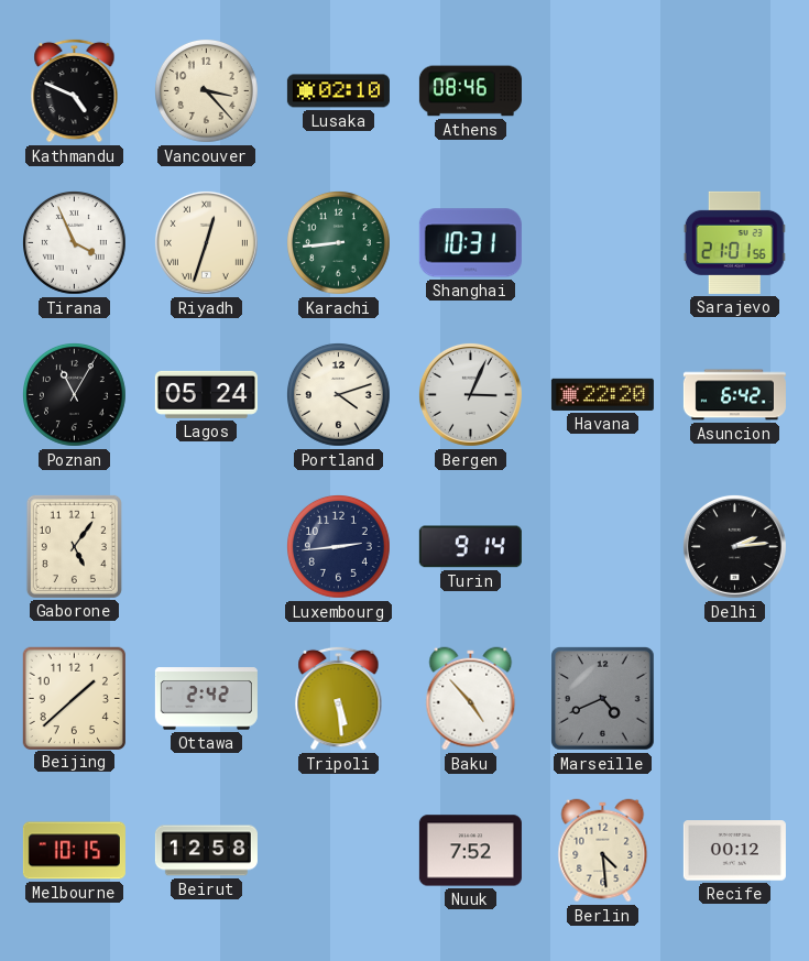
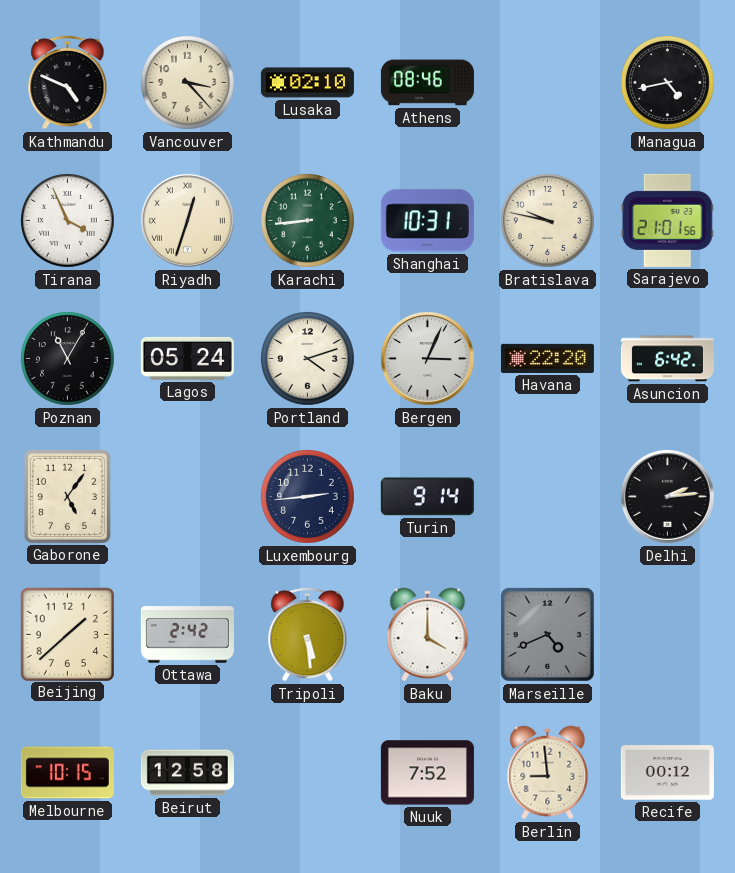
Managua: none -> 4:43
Bratislava: none -> 9:47
Baku: 4:53 -> 4:00
Berlin: 4:29 -> 8:59
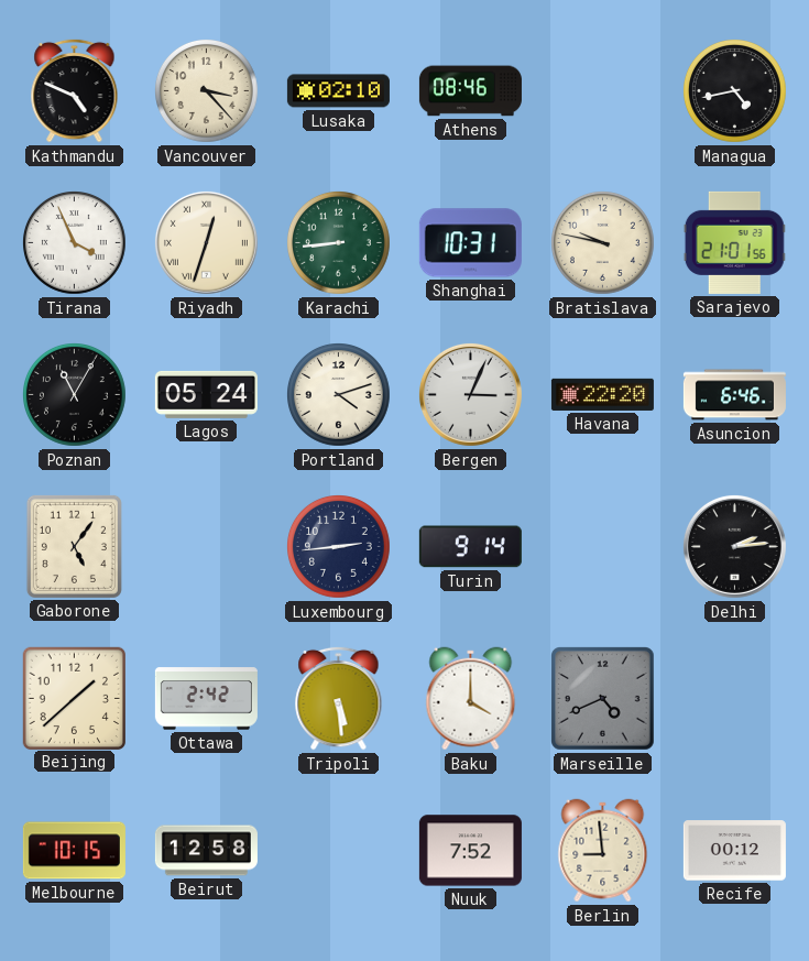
Asuncion: 6:42 -> 6:46
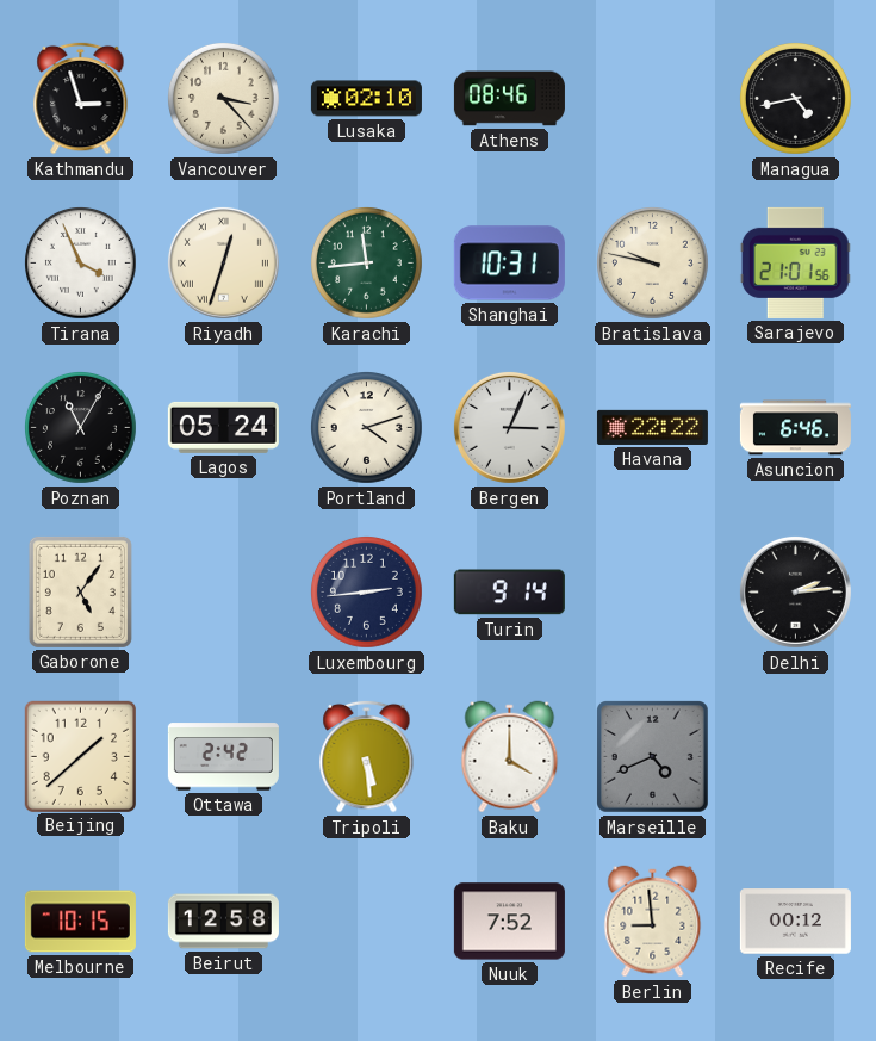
Kathmandu: 4:49 -> 2:57
Karachi: 8:44 -> 11:44
Havana: 22:20 -> 22:22
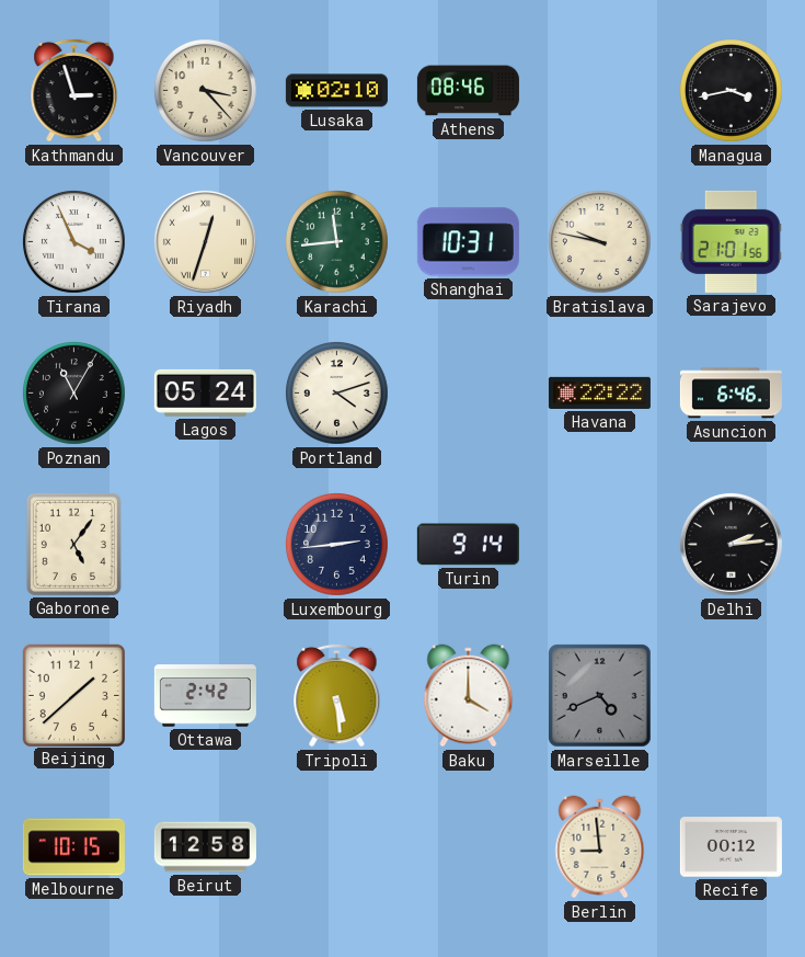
Managua: 4:43 -> 3:43
Bergen: 3:04 -> none
Nuuk: 7:52 -> none
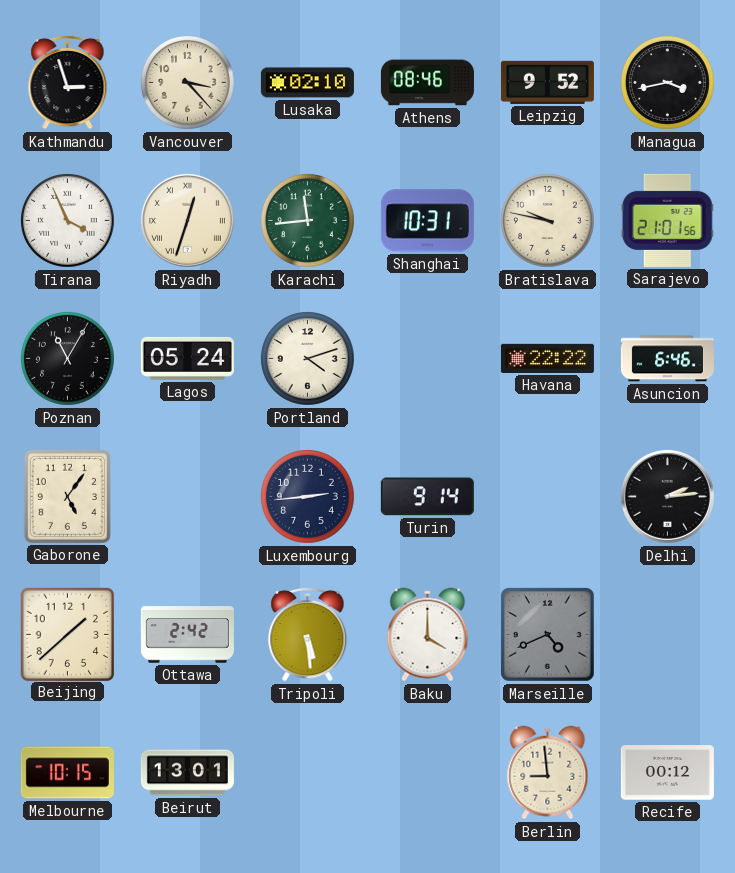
Leipzig: none -> 9:52
Beirut: 12:58 -> 13:01
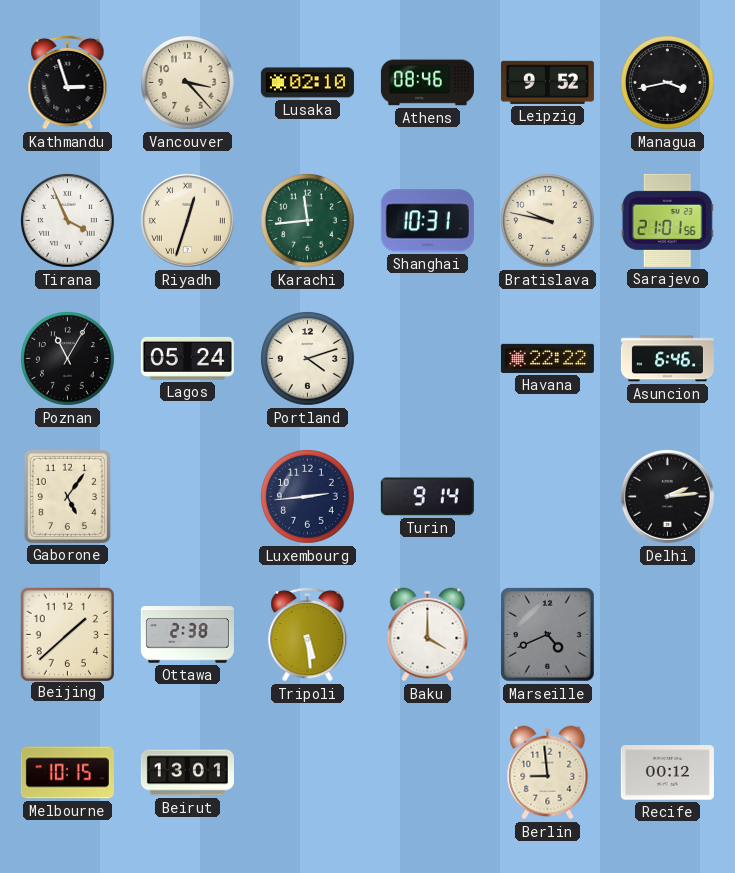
Ottawa: 2:42 -> 2:38
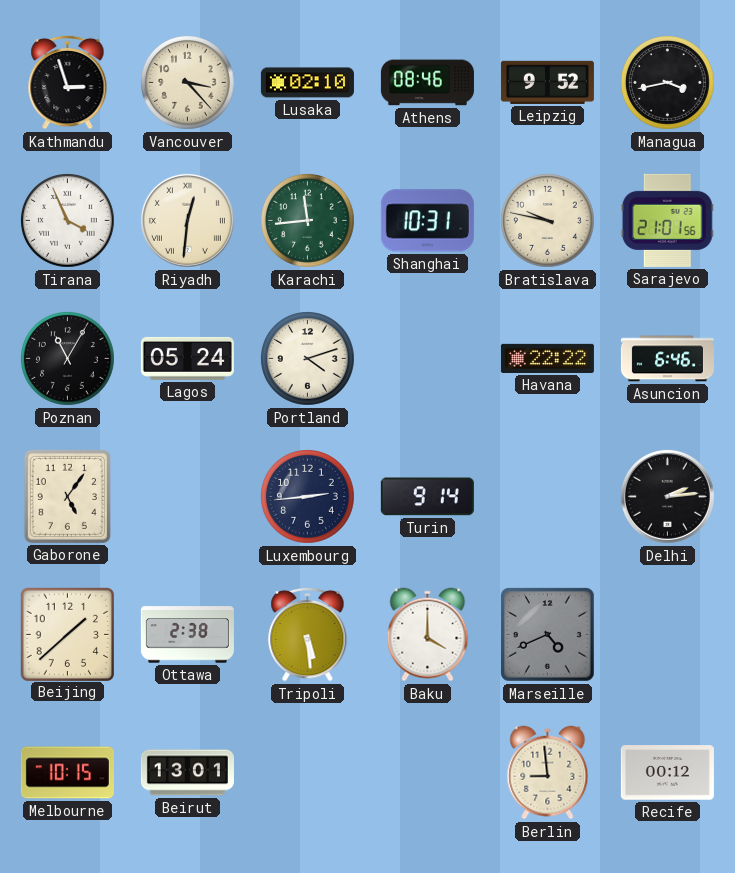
Riyadh: 12:33 -> 12:31
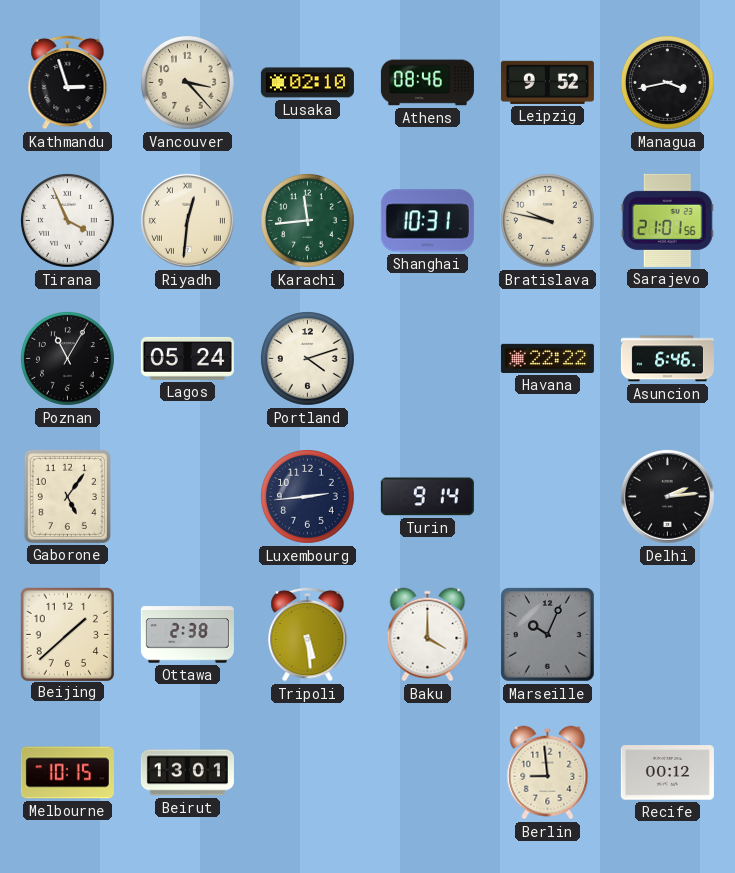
Marseille: 4:41 -> 10:04
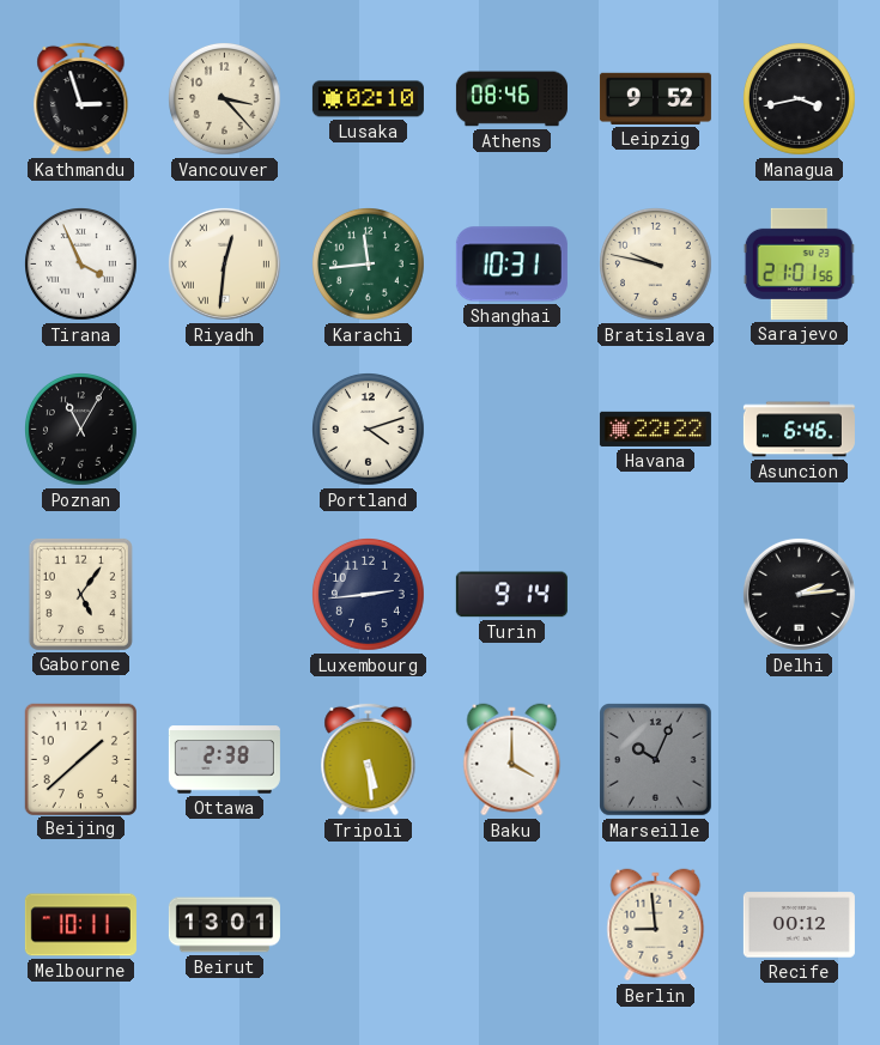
Lagos: 05:24 -> none
Melbourne: 10:15 -> 10:11
